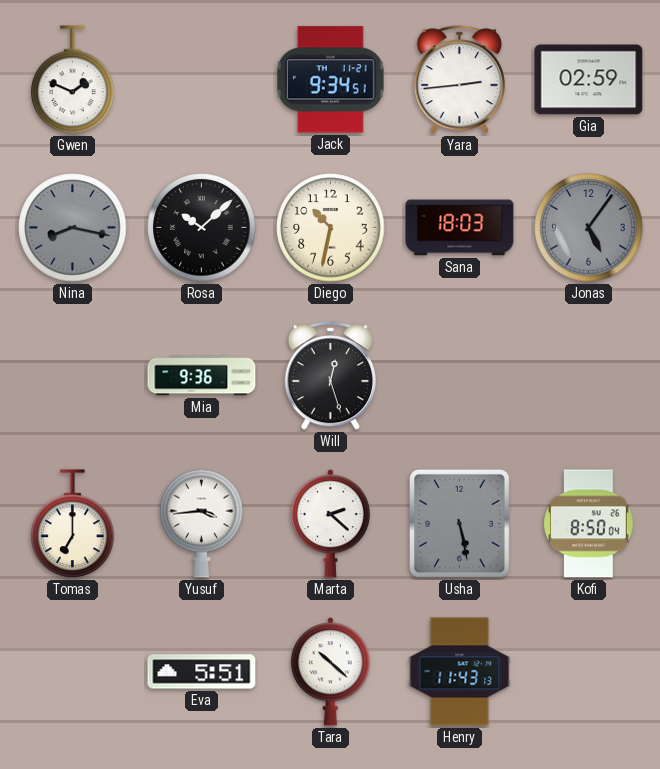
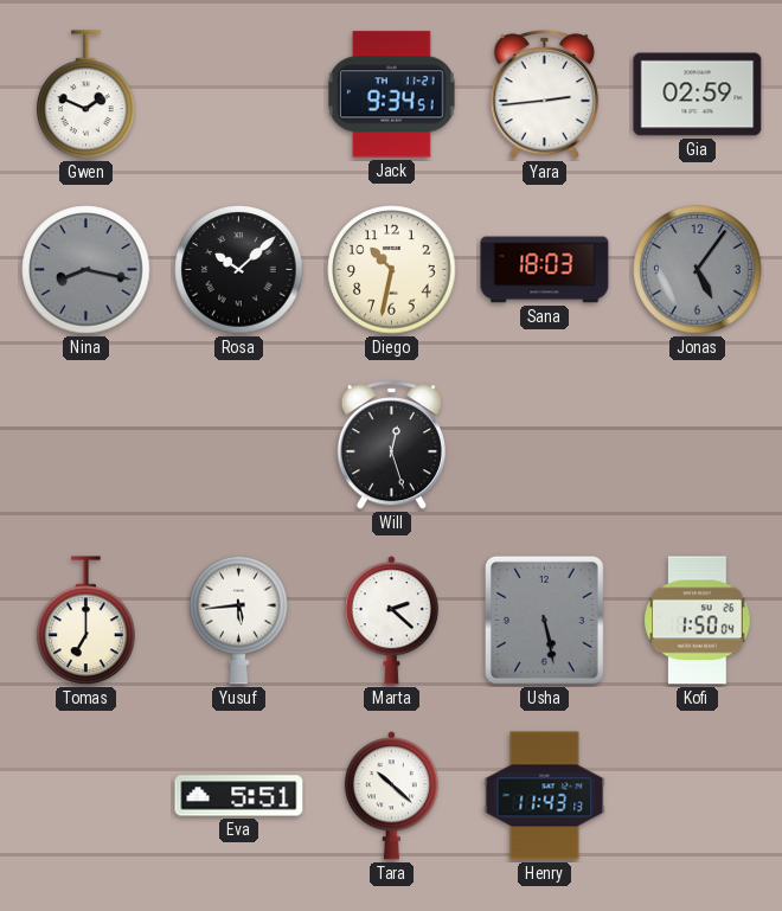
Mia: 9:36 -> none
Yusuf: 3:44 -> 5:44
Kofi: 8:50 -> 1:50
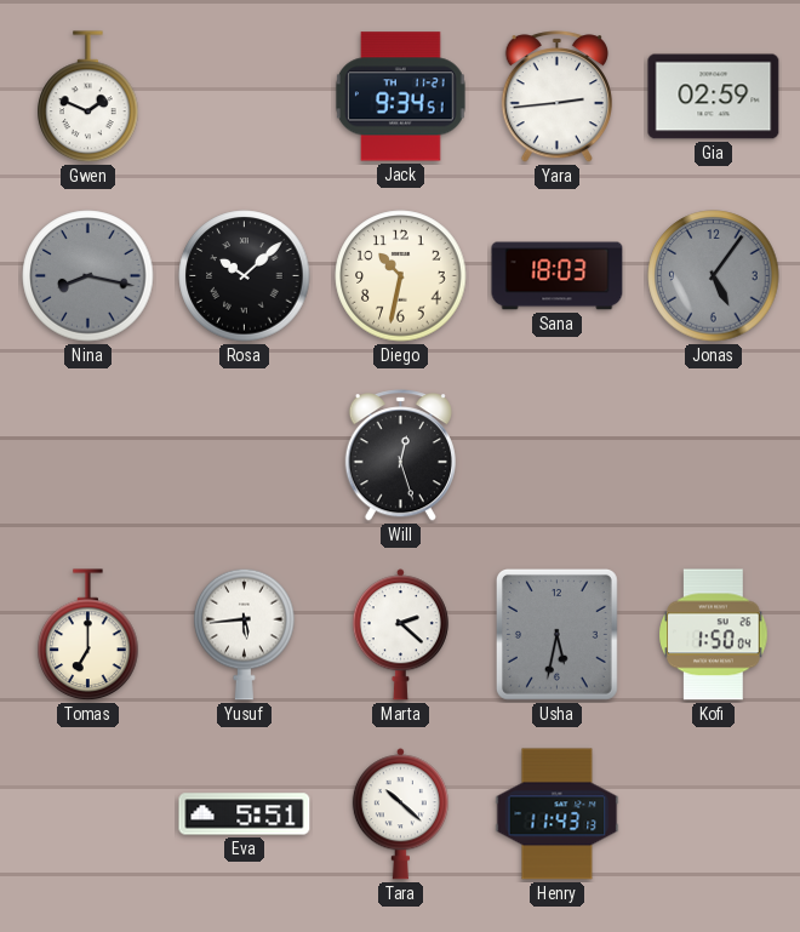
Usha: 5:28 -> 5:32
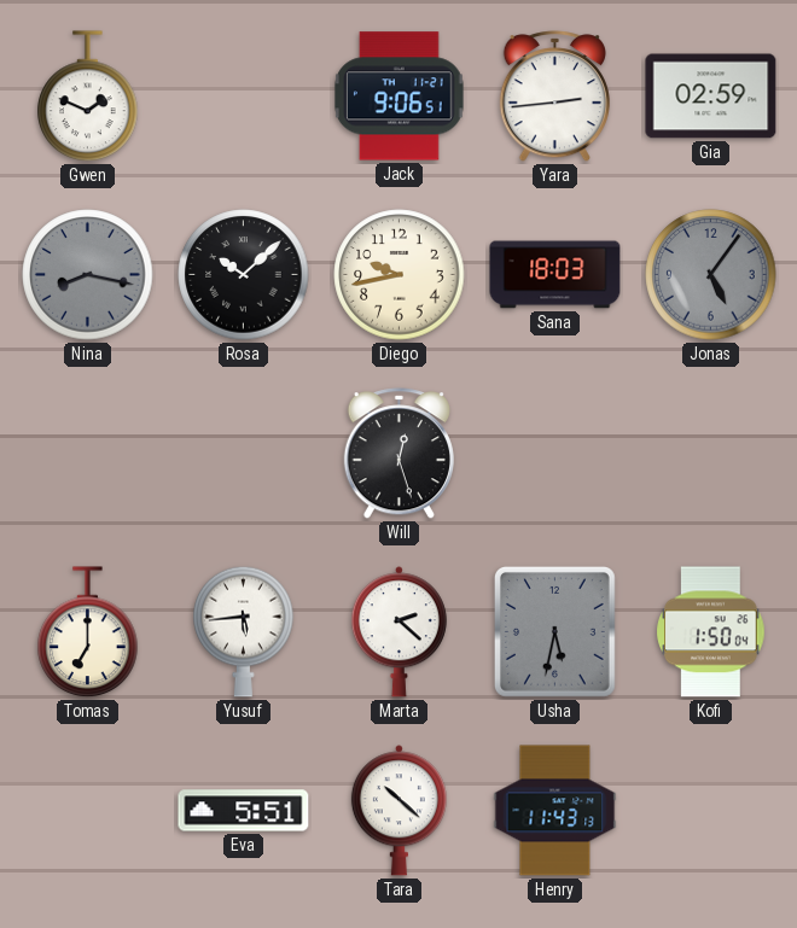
Jack: 9:34 -> 9:06
Diego: 10:32 -> 9:43
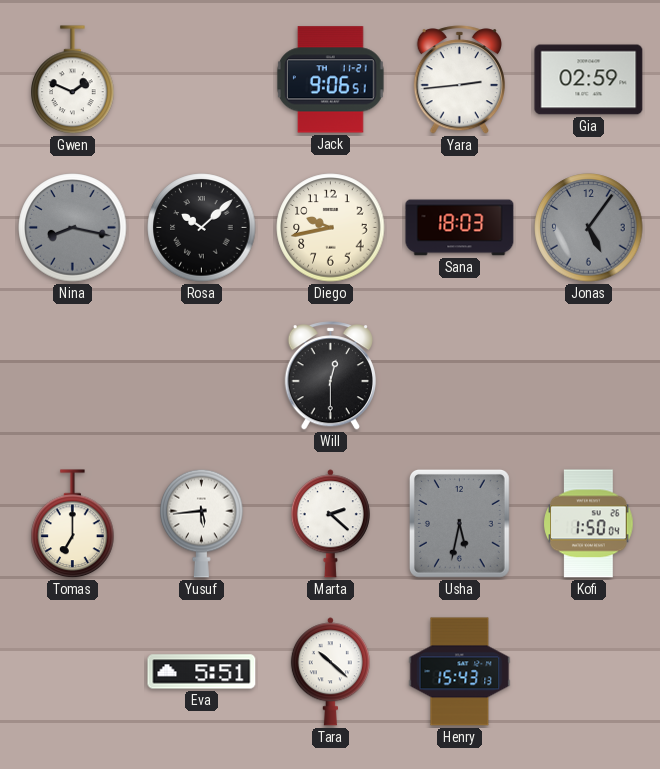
Will: 12:27 -> 12:30
Henry: 11:43 -> 15:43
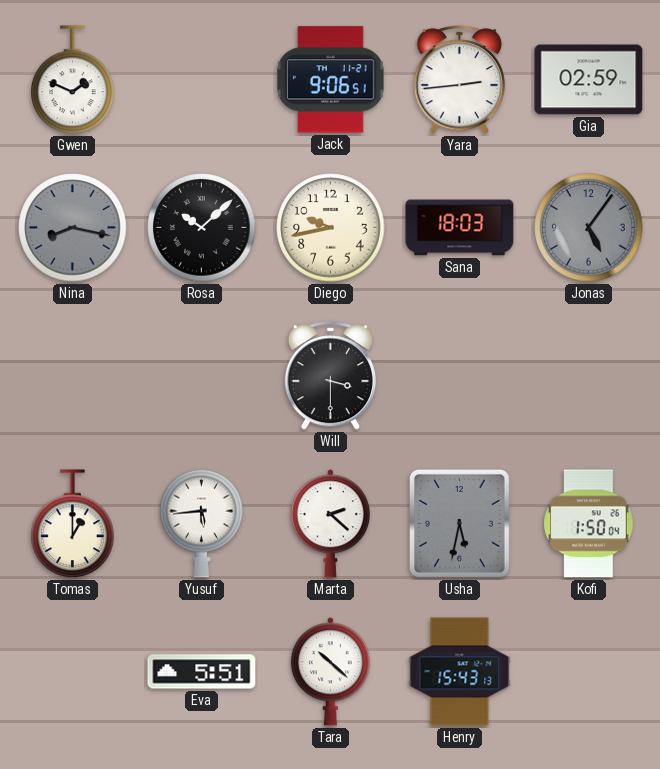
Will: 12:30 -> 3:30
Tomas: 7:00 -> 1:00
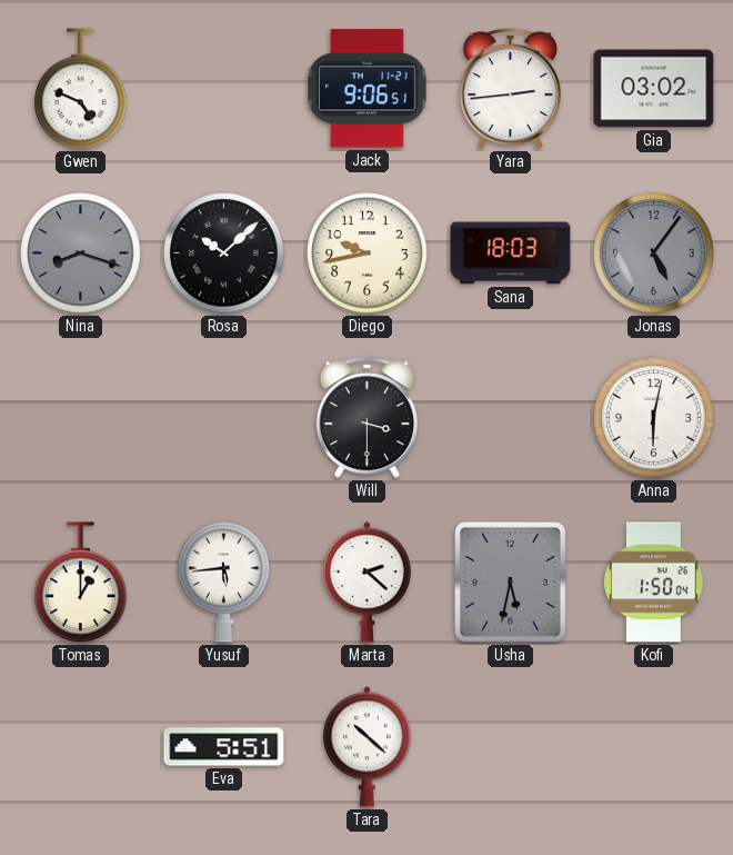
Gwen: 1:49 -> 4:49
Gia: 02:59 -> 03:02
Nina: 8:17 -> 8:18
Anna: none -> 6:02
Henry: 15:43 -> none
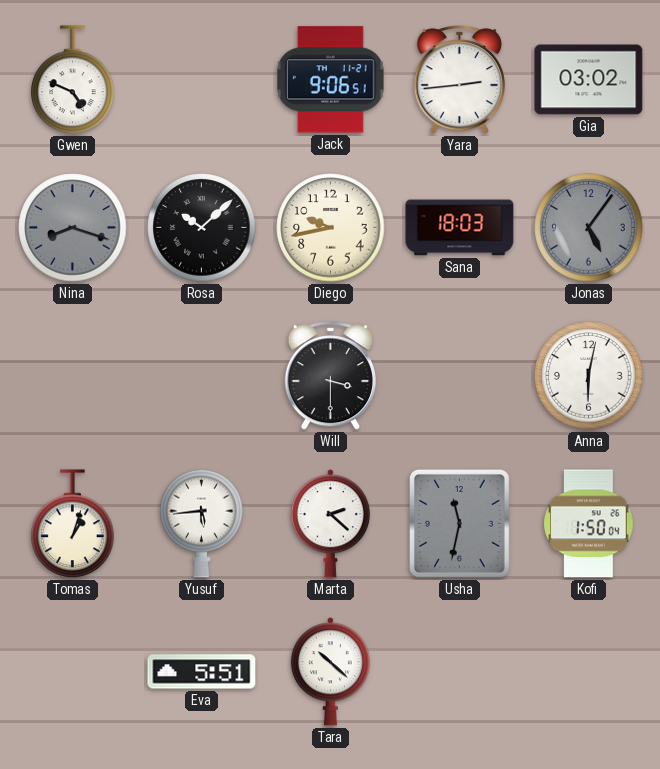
Tomas: 1:00 -> 1:03
Usha: 5:32 -> 11:32
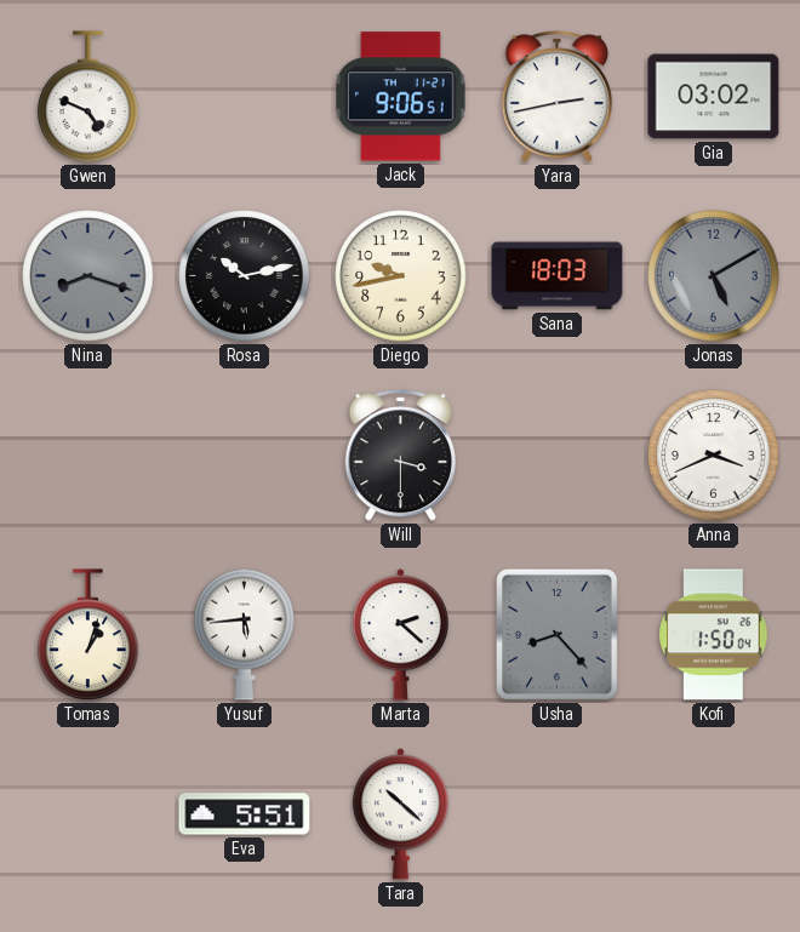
Yara: 2:44 -> 2:43
Rosa: 10:08 -> 10:13
Jonas: 5:06 -> 5:10
Anna: 6:02 -> 3:41
Usha: 11:32 -> 8:23
